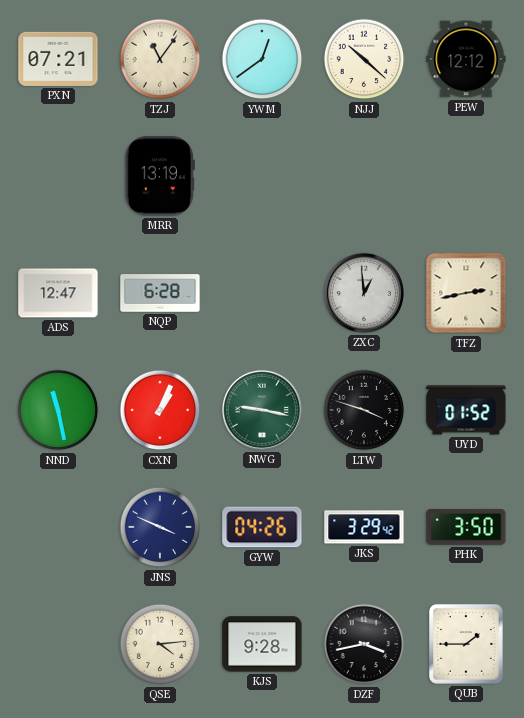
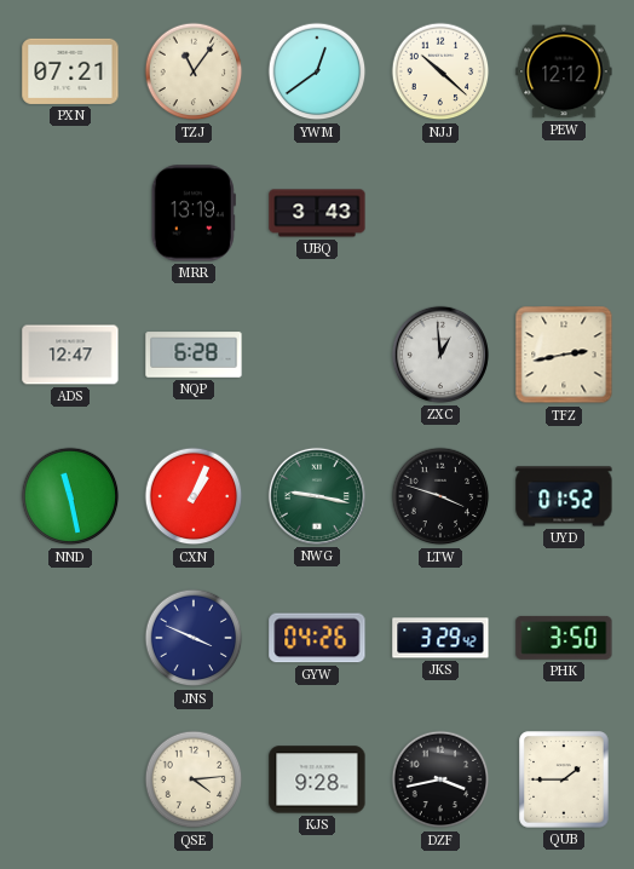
UBQ: none -> 3:43
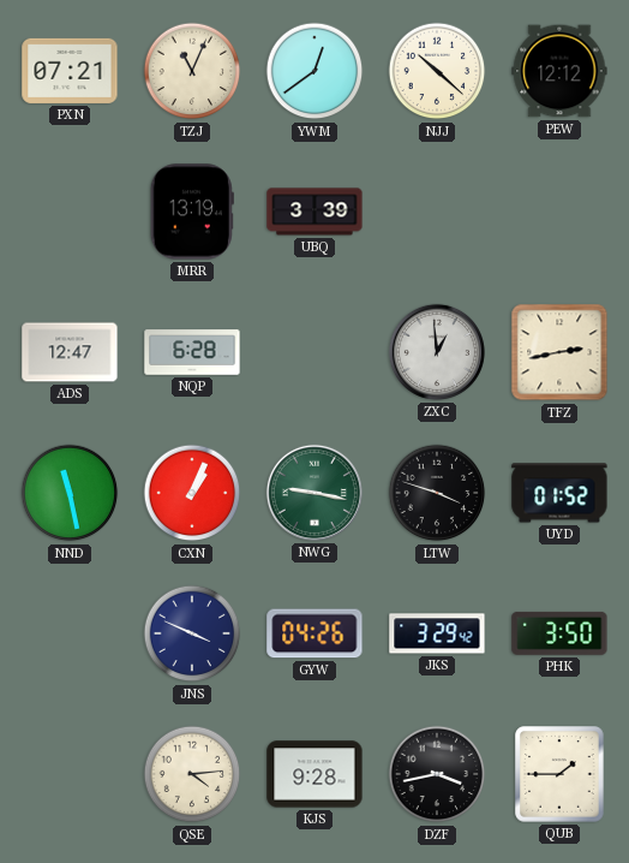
TZJ: 11:06 -> 11:04
UBQ: 3:43 -> 3:39
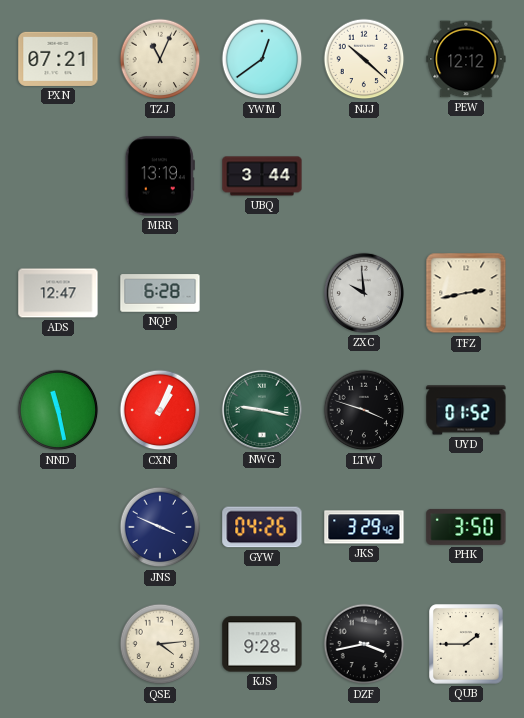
UBQ: 3:39 -> 3:44
ZXC: 12:59 -> 9:59
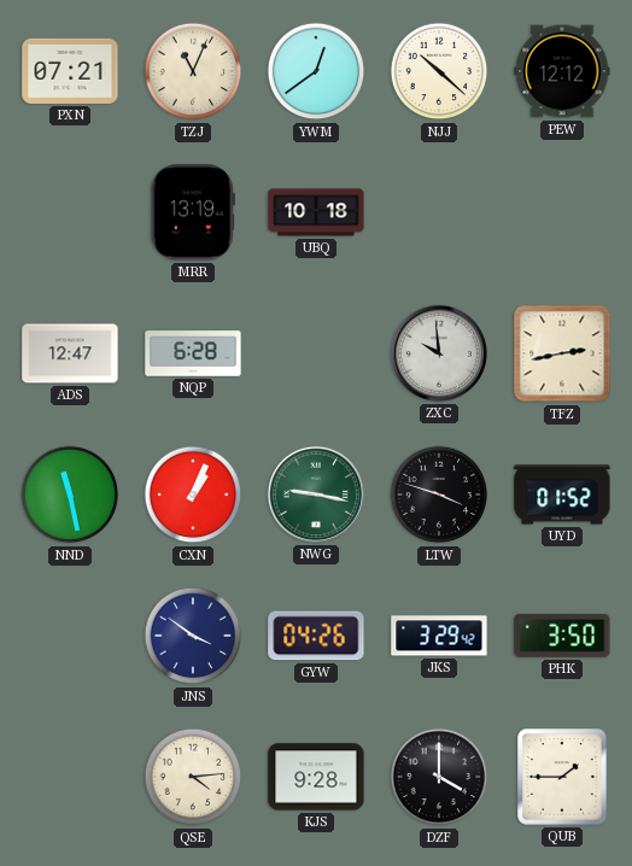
UBQ: 3:44 -> 10:18
JNS: 3:49 -> 3:51
DZF: 3:43 -> 4:00
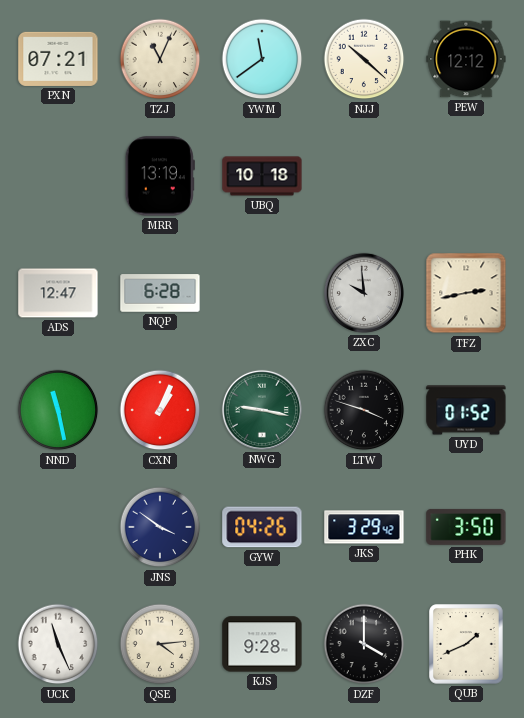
YWM: 12:39 -> 11:39
UCK: none -> 11:26
QUB: 1:45 -> 1:41
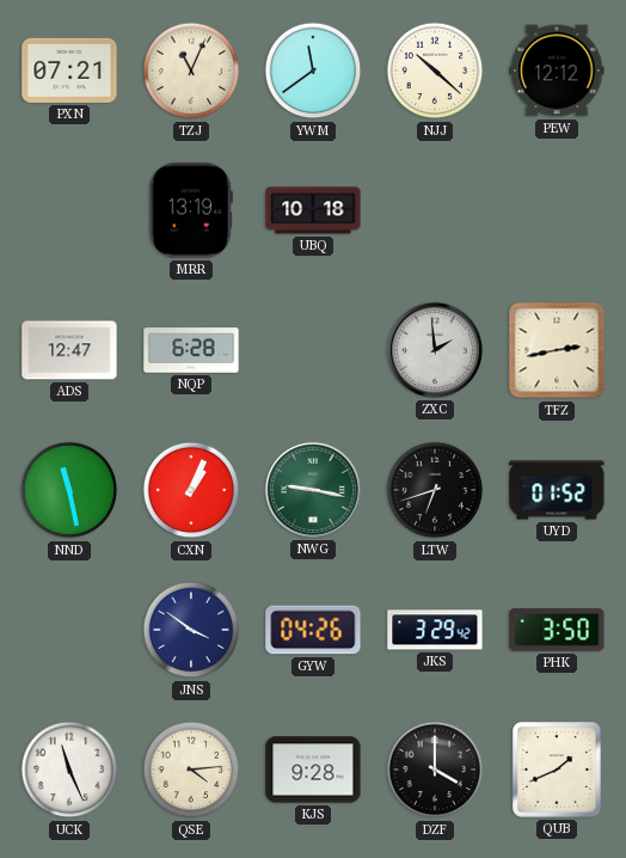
ZXC: 9:59 -> 1:59
LTW: 3:48 -> 6:42
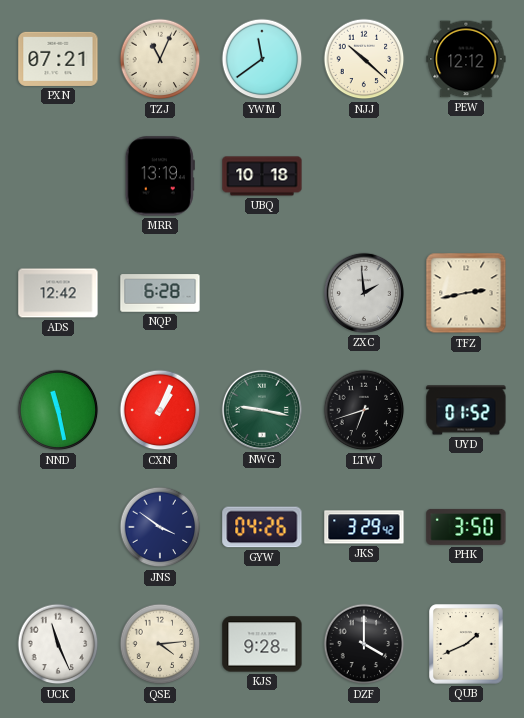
ADS: 12:47 -> 12:42
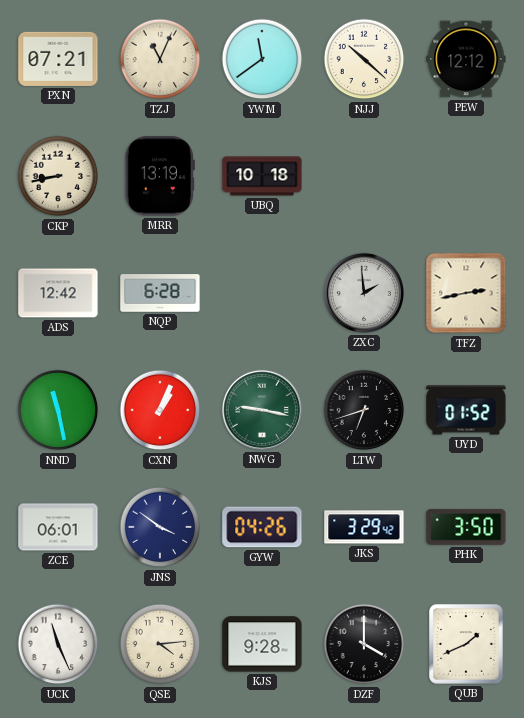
CKP: none -> 8:43
ZCE: none -> 06:01
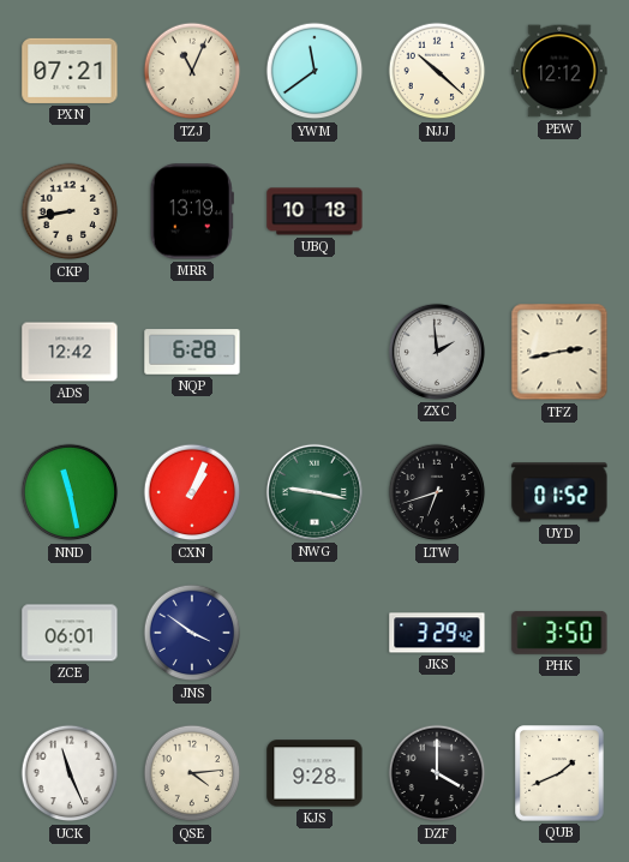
GYW: 04:26 -> none
